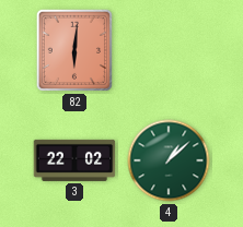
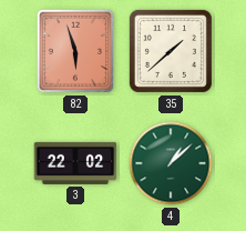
82: 6:01 -> 5:57
35: none -> 1:38
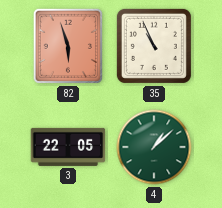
35: 1:38 -> 10:56
3: 22:02 -> 22:05
